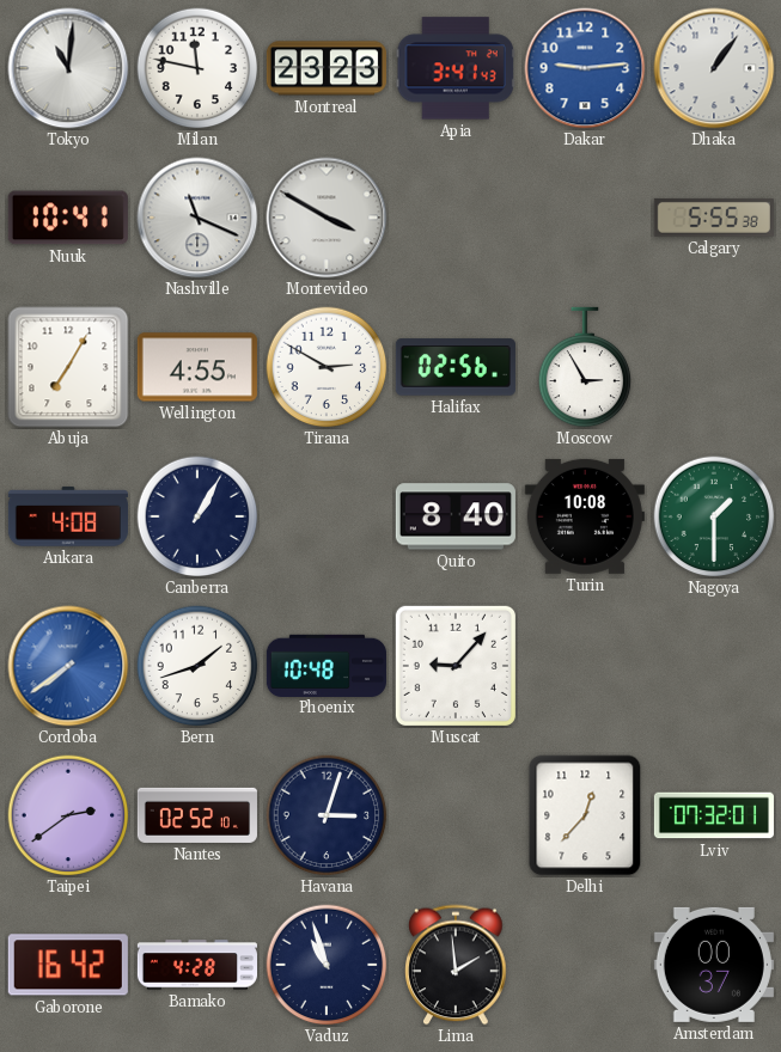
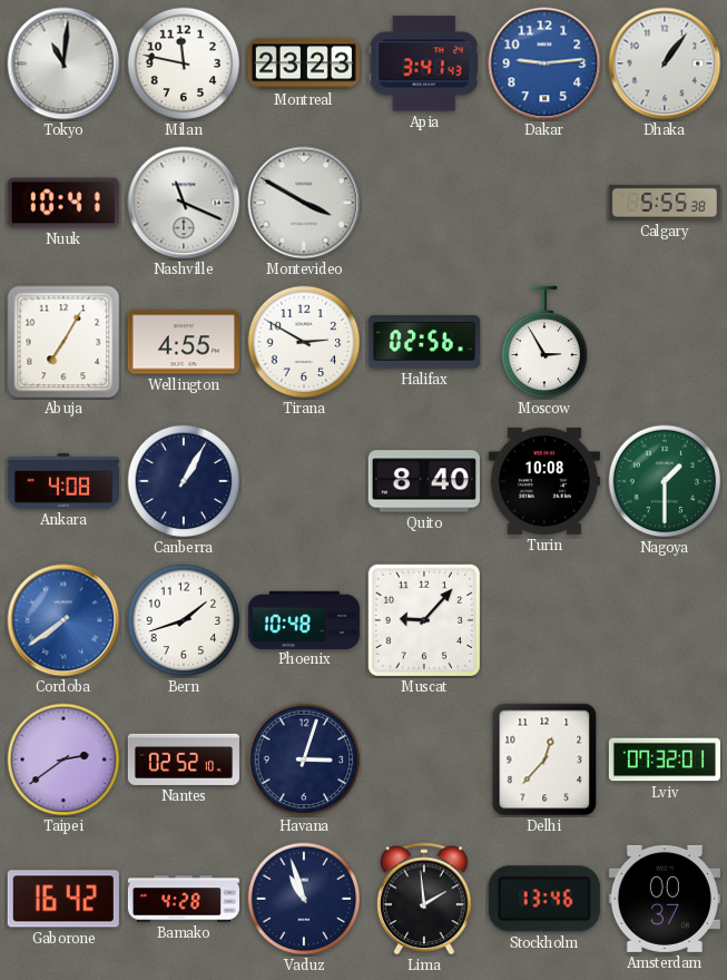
Stockholm: none -> 13:46
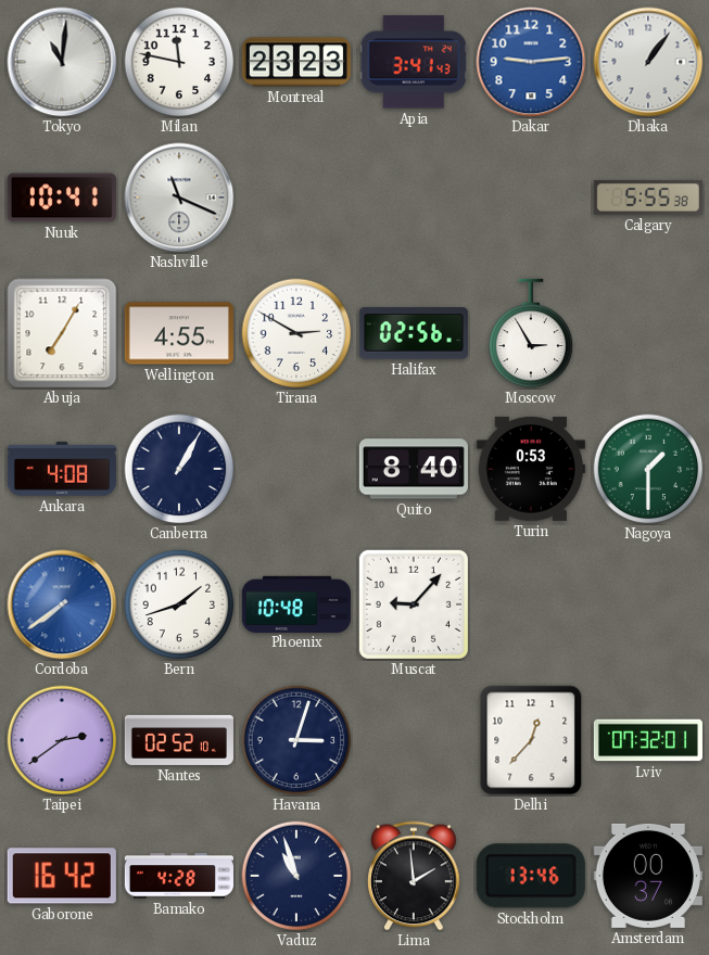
Montevideo: 3:50 -> none
Turin: 10:08 -> 0:53
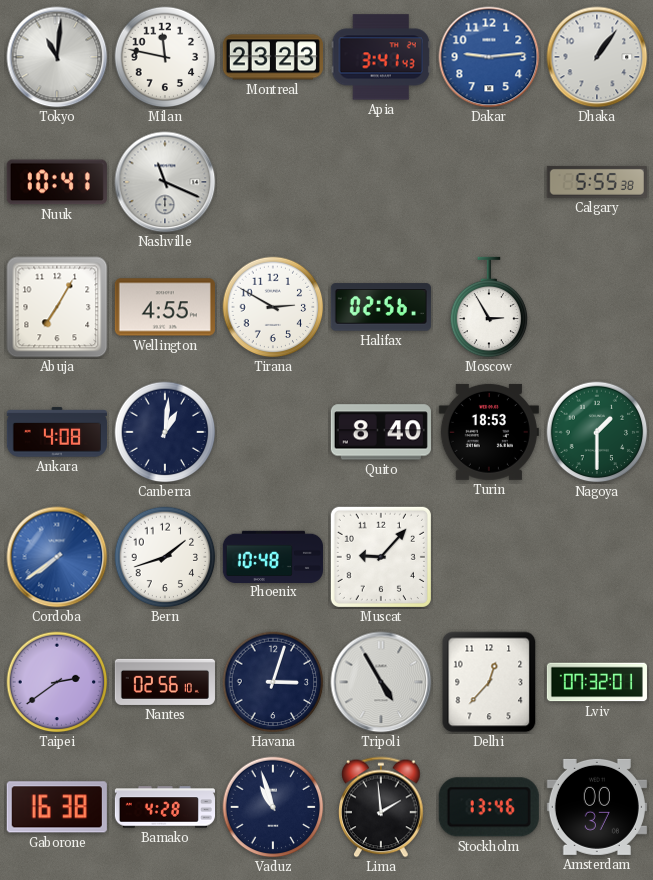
Canberra: 1:05 -> 1:01
Turin: 0:53 -> 18:53
Nantes: 02:52 -> 02:56
Tripoli: none -> 4:55
Gaborone: 16:42 -> 16:38
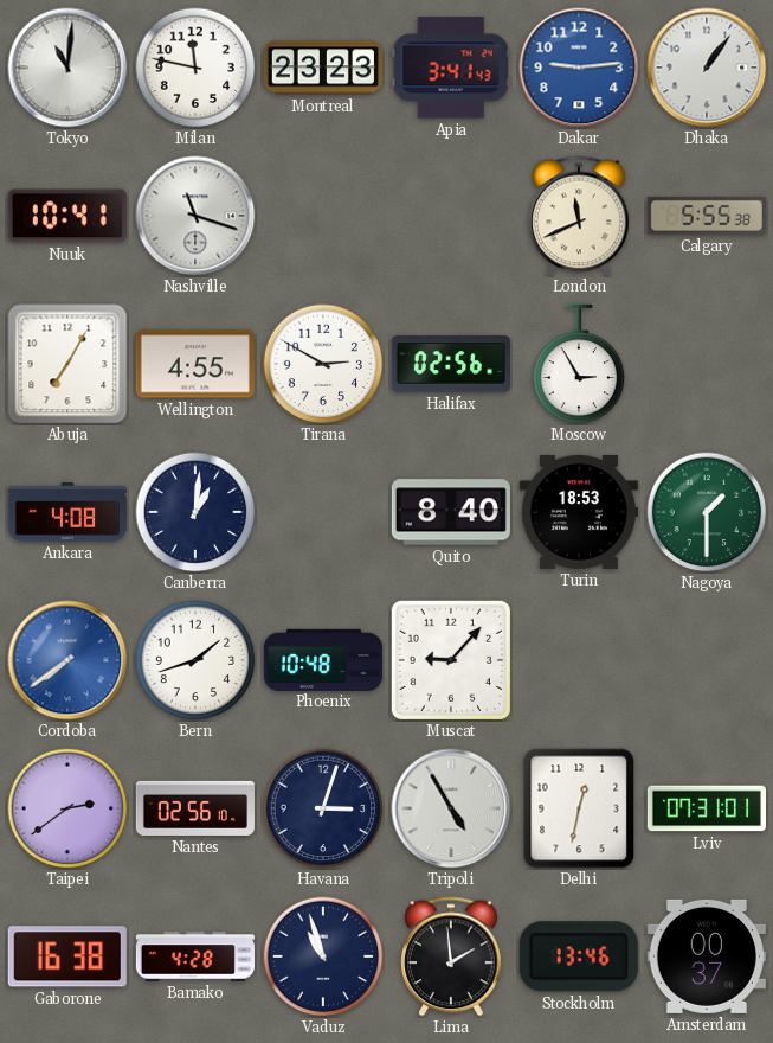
Nashville: 11:19 -> 11:18
London: none -> 11:41
Delhi: 12:37 -> 12:32
Lviv: 07:32 -> 07:31
